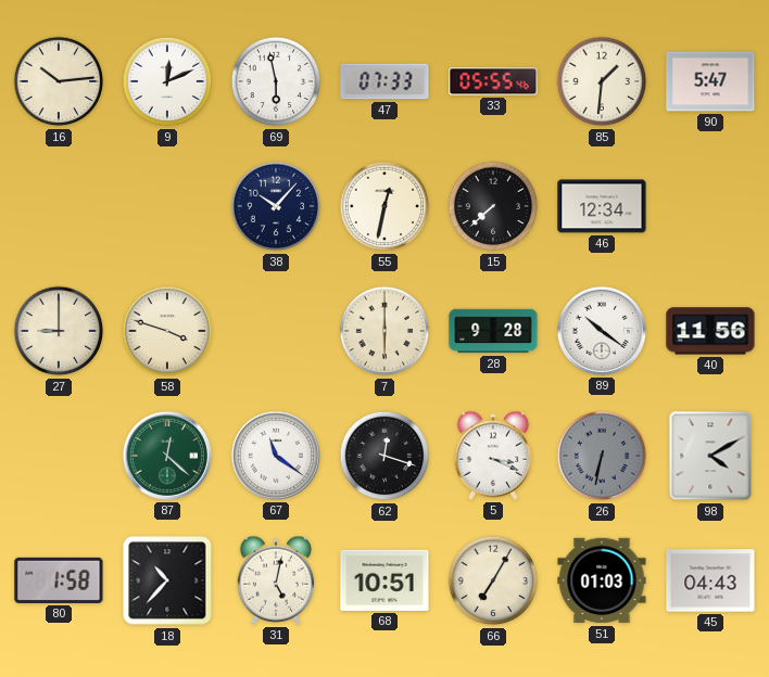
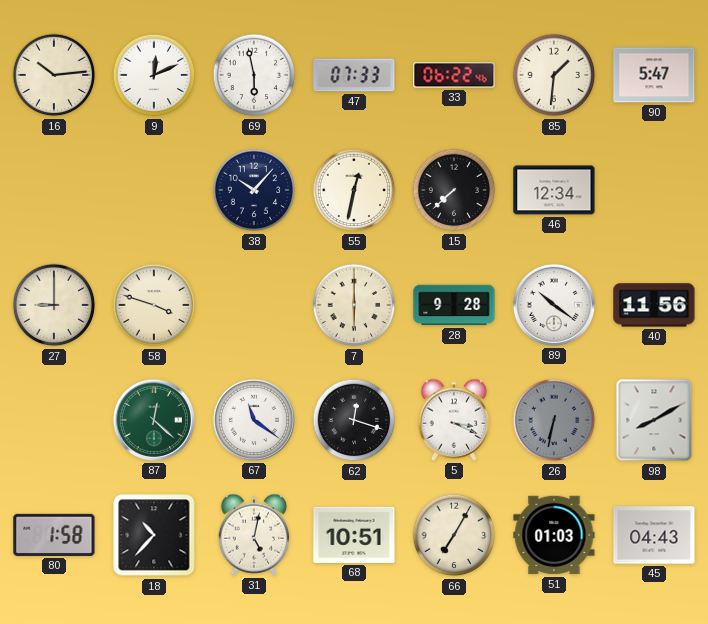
33: 05:55 -> 06:22
98: 4:10 -> 8:10
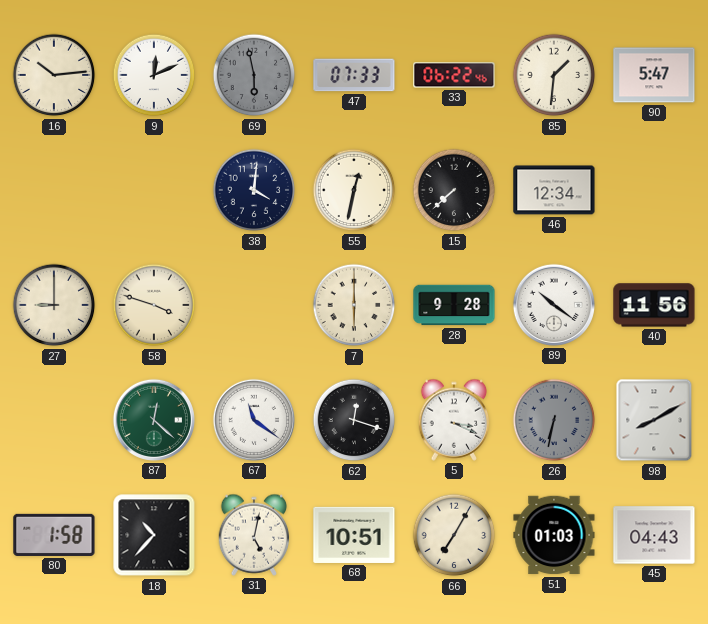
69 dial: white -> grey
38: 10:07 -> 4:01
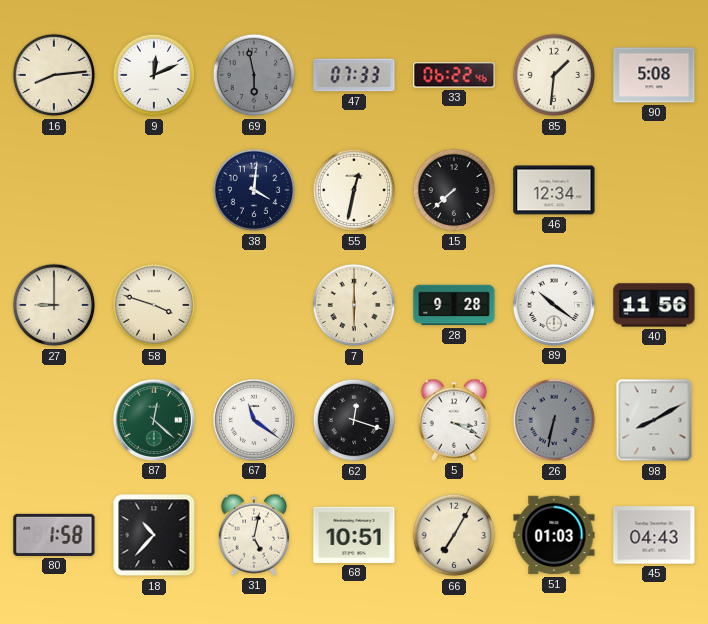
16: 10:14 -> 8:14
90: 5:47 -> 5:08
